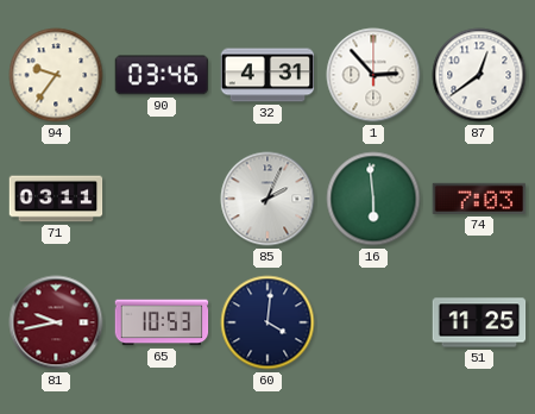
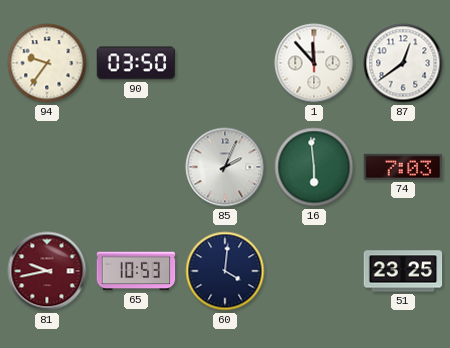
90: 03:46 -> 03:50
32: 4:31 -> none
1: 2:53 -> 11:53
71: 03:11 -> none
51: 11:25 -> 23:25
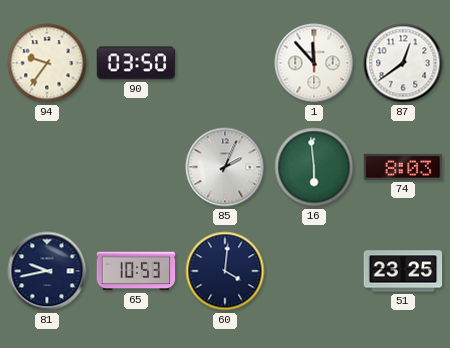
74: 7:03 -> 8:03
81 dial: burgundy -> navy
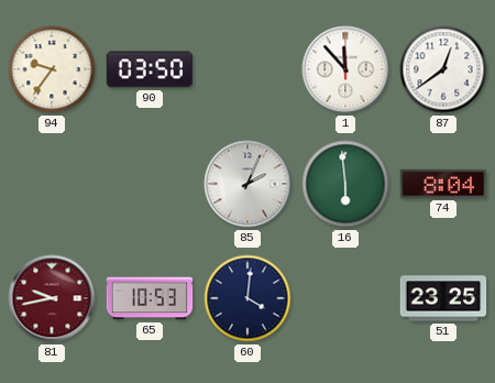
74: 8:03 -> 8:04
81 dial: navy -> burgundy
